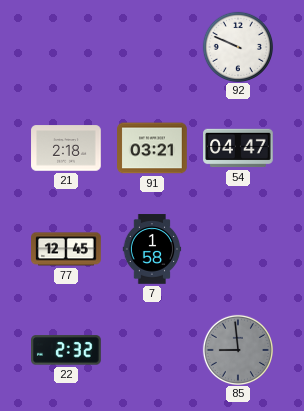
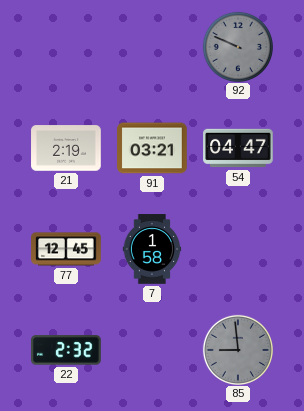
92 dial: white -> grey
21: 2:18 -> 2:19
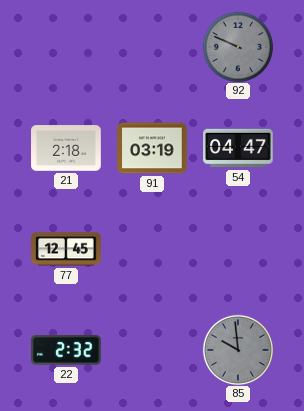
21: 2:19 -> 2:18
91: 03:21 -> 03:19
7: 1:58 -> none
85: 8:59 -> 9:59
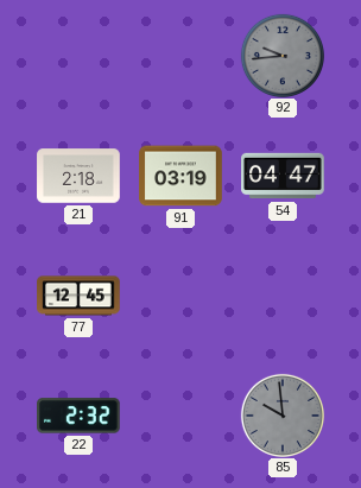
92: 9:49 -> 9:44
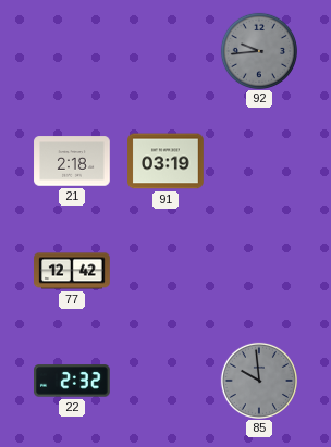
54: 04:47 -> none
77: 12:45 -> 12:42
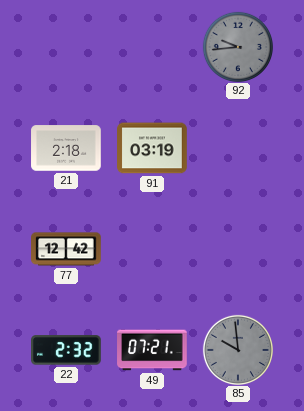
49: none -> 07:21
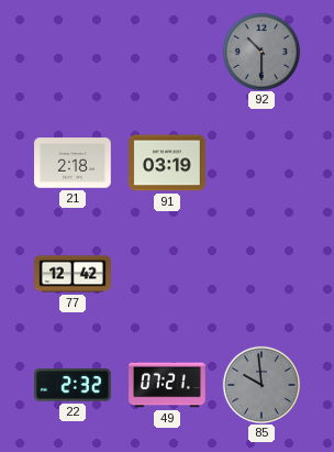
92: 9:44 -> 10:30
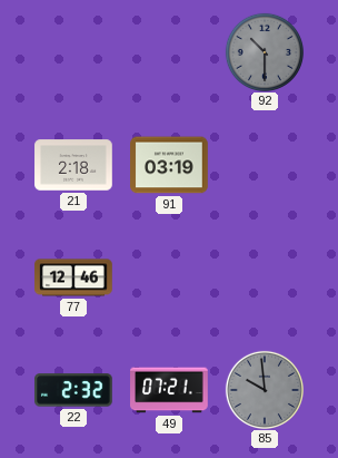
77: 12:42 -> 12:46
